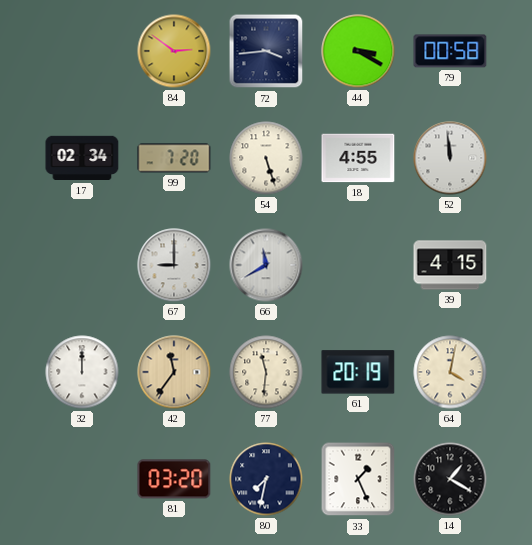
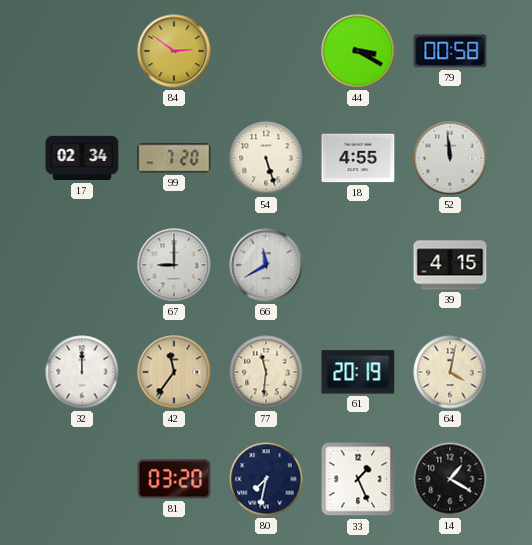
72: 3:44 -> none
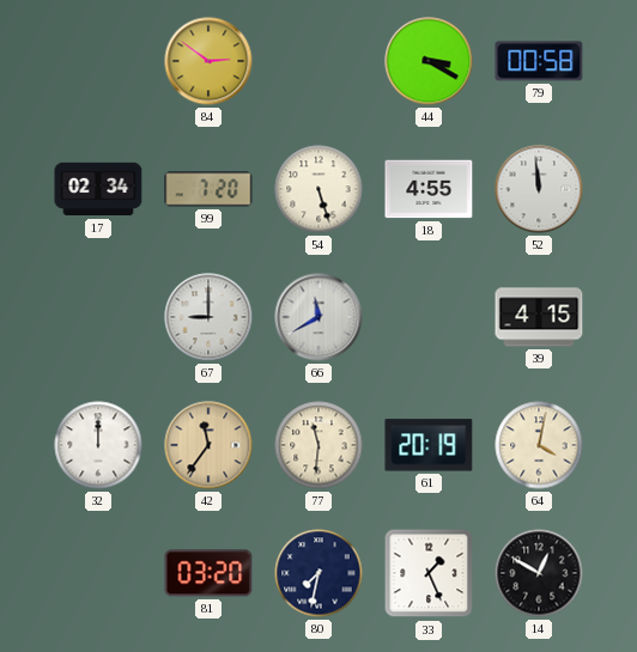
14: 1:20 -> 12:50
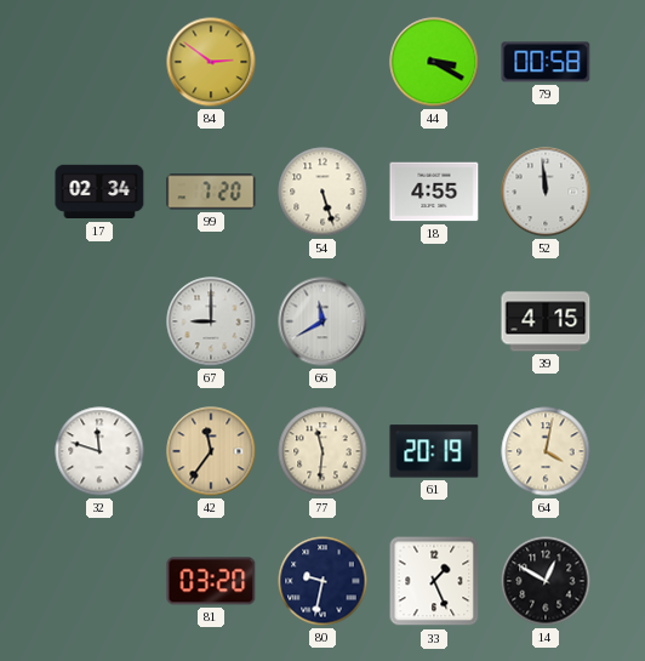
32: 12:00 -> 11:48
80: 7:32 -> 9:32
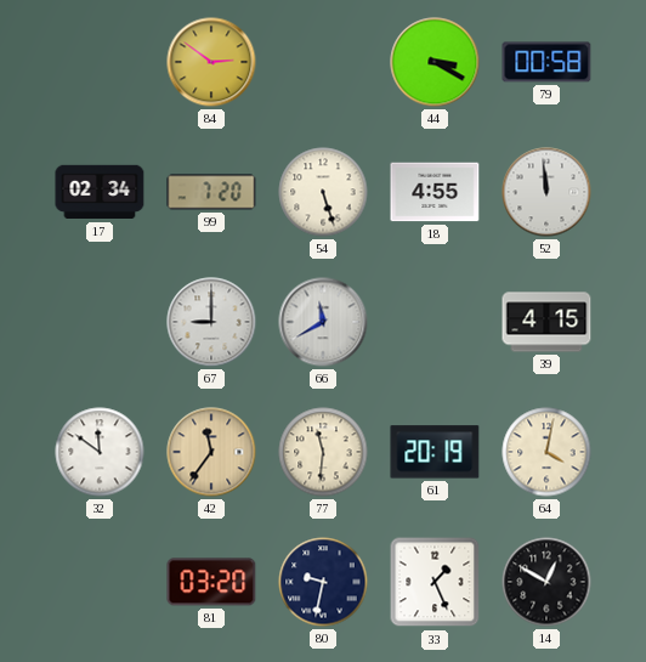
32: 11:48 -> 11:51
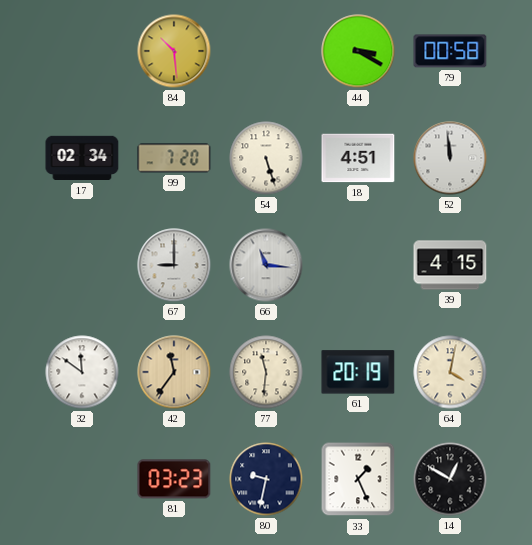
84: 2:51 -> 10:29
18: 4:55 -> 4:51
66: 11:40 -> 11:16
81: 03:20 -> 03:23
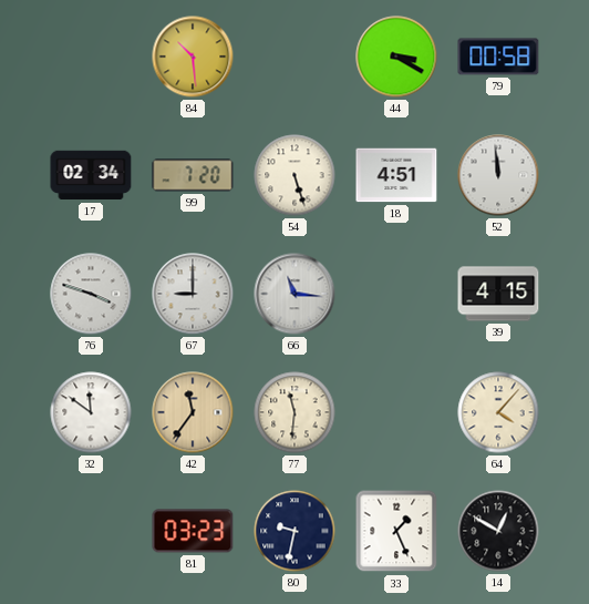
76: none -> 3:48
61: 20:19 -> none
64: 4:02 -> 4:07
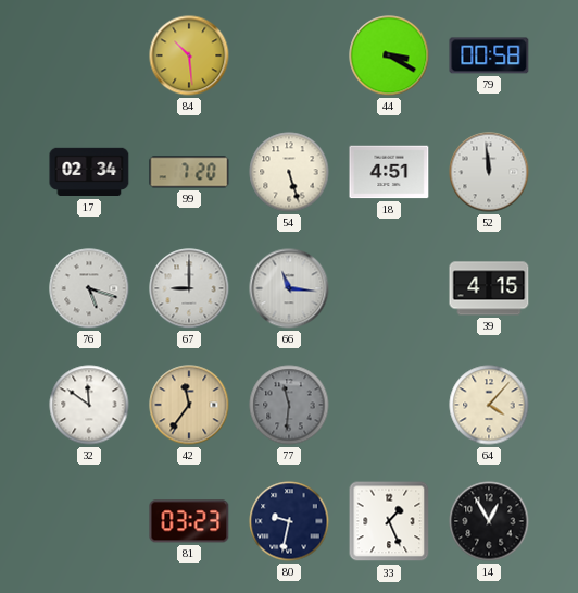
76: 3:48 -> 5:18
77 dial: cream -> grey
14: 12:50 -> 12:55
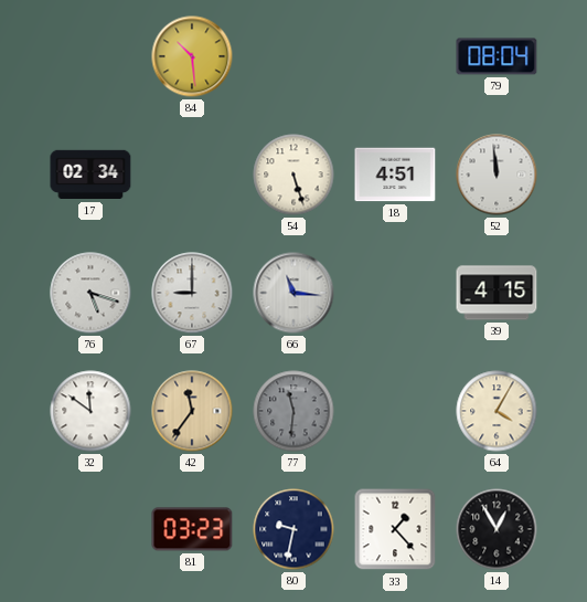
44: 3:20 -> none
79: 00:58 -> 08:04
99: 7:20 -> none
64: 4:07 -> 4:05
33: 1:26 -> 1:23
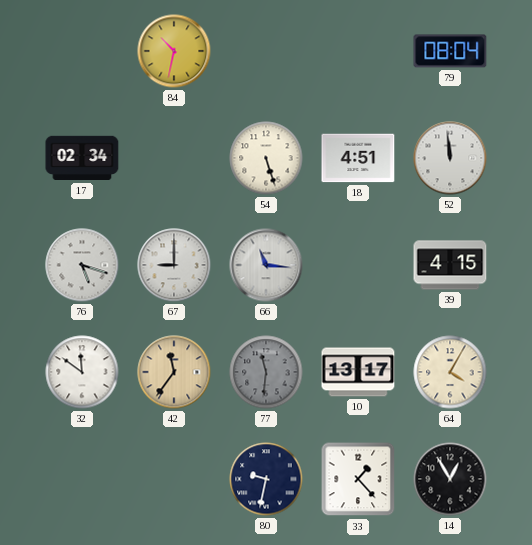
84: 10:29 -> 10:32
10: none -> 13:17
81: 03:23 -> none
